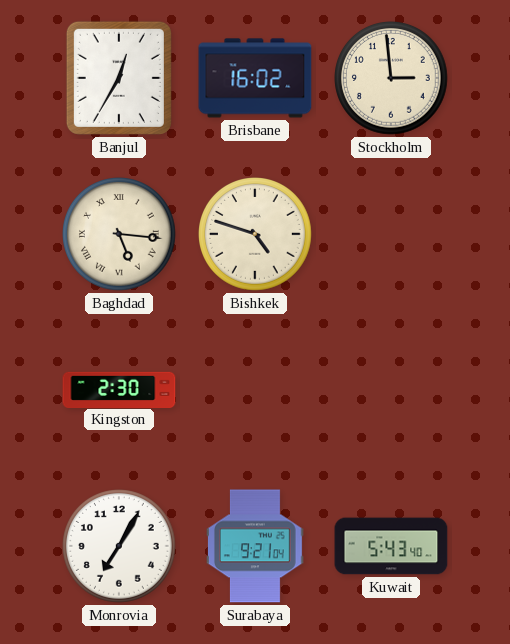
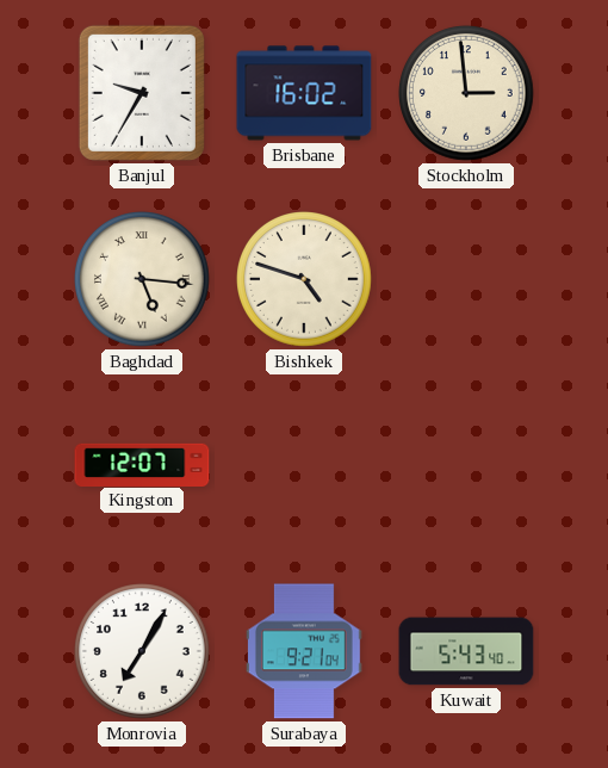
Banjul: 12:35 -> 9:35
Kingston: 2:30 -> 12:07
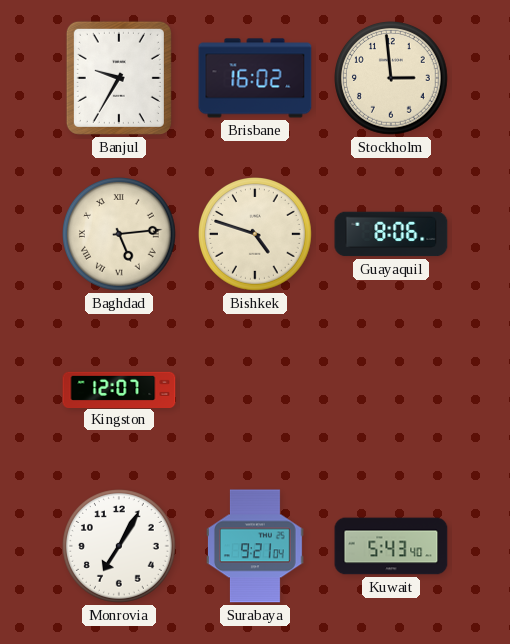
Baghdad: 5:16 -> 5:14
Guayaquil: none -> 8:06
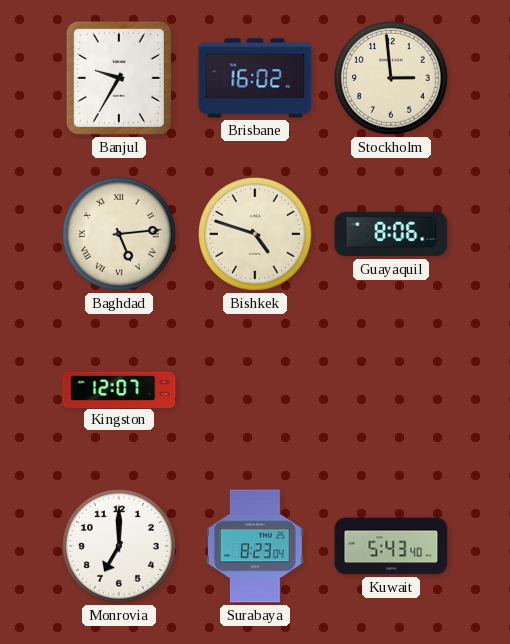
Monrovia: 7:05 -> 7:00
Surabaya: 9:21 -> 8:23
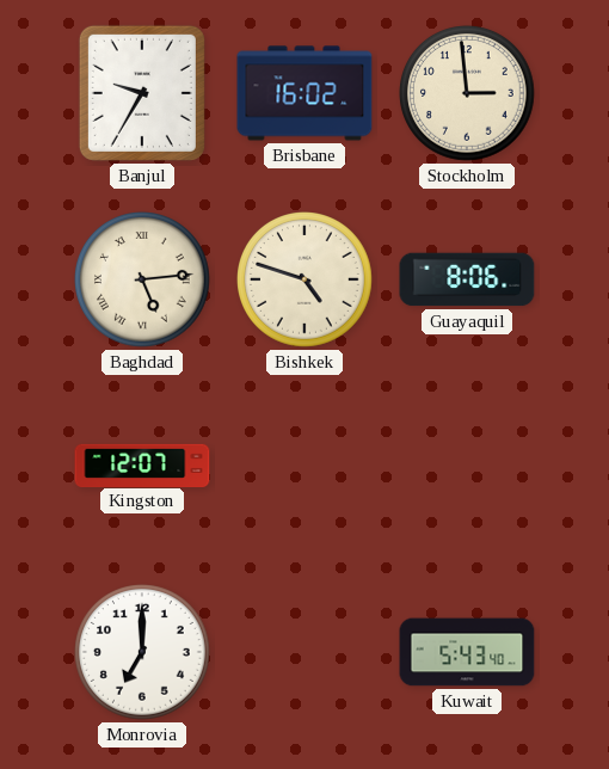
Surabaya: 8:23 -> none
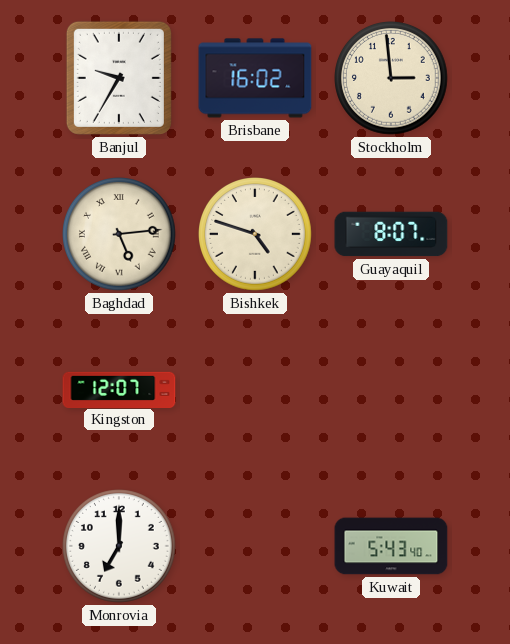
Guayaquil: 8:06 -> 8:07
